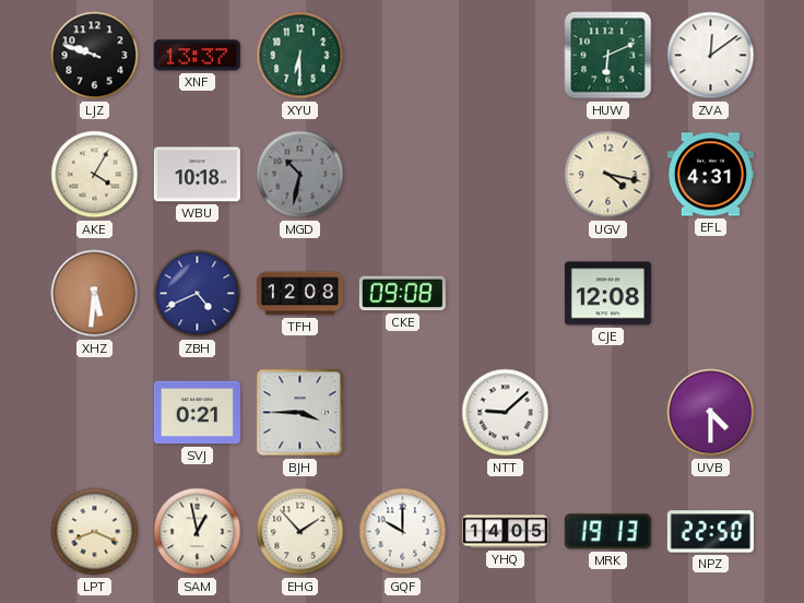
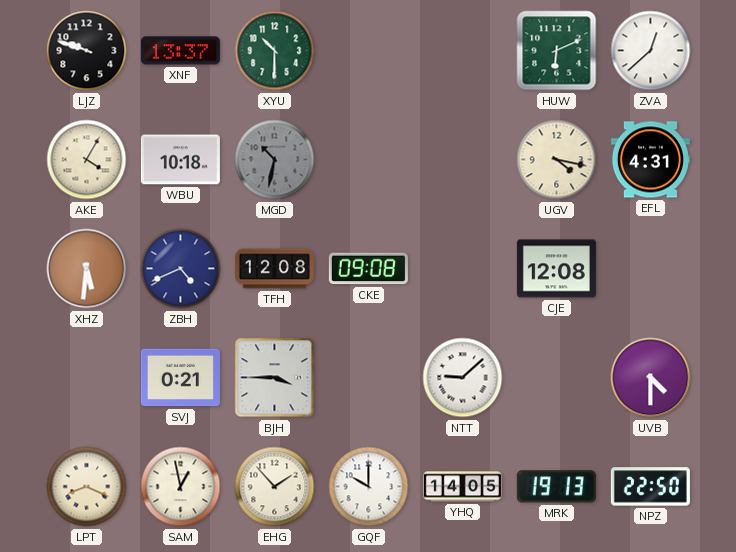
XYU: 6:30 -> 10:30
ZVA: 12:09 -> 12:38
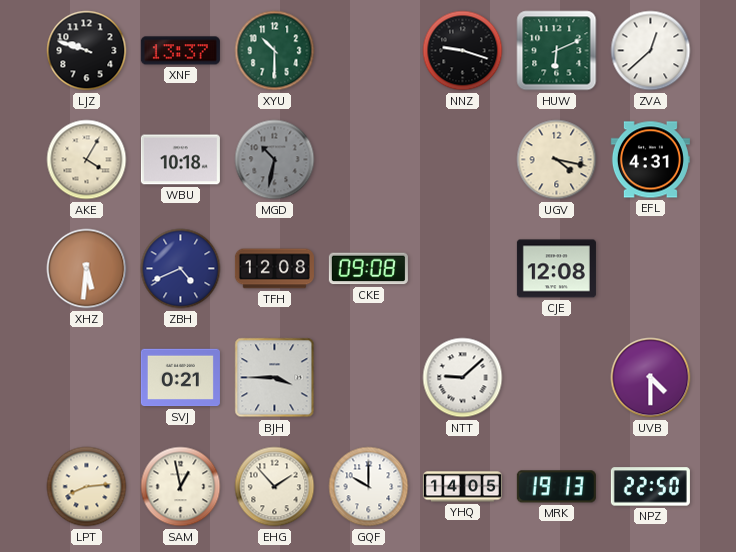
NNZ: none -> 9:18
LPT: 8:19 -> 8:14
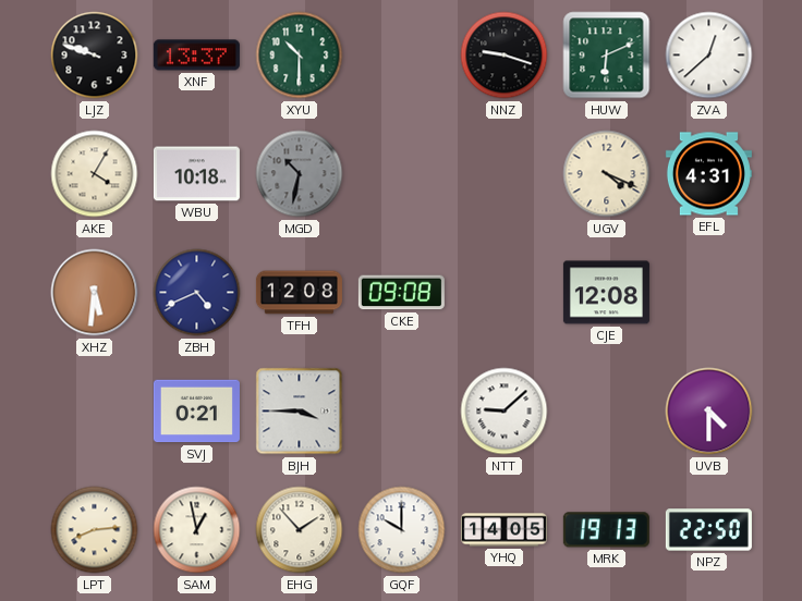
UGV: 4:17 -> 4:19
